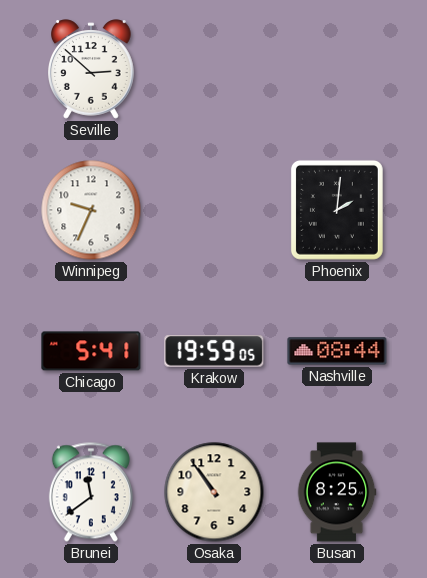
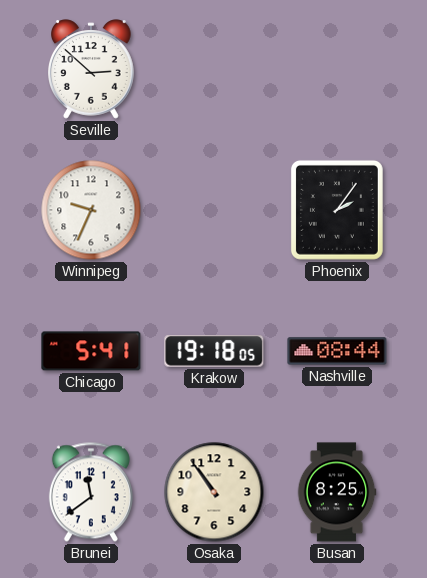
Phoenix: 2:01 -> 2:06
Krakow: 19:59 -> 19:18
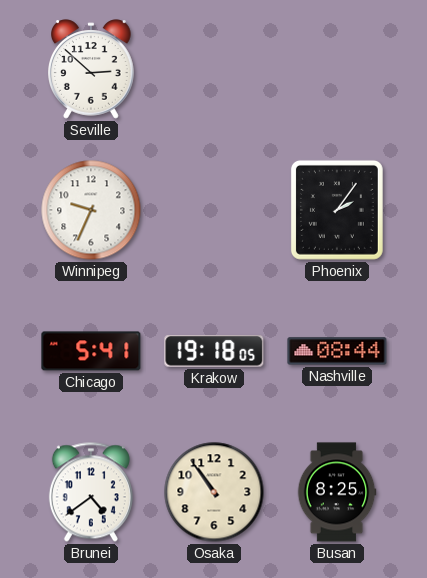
Brunei: 11:39 -> 4:39
